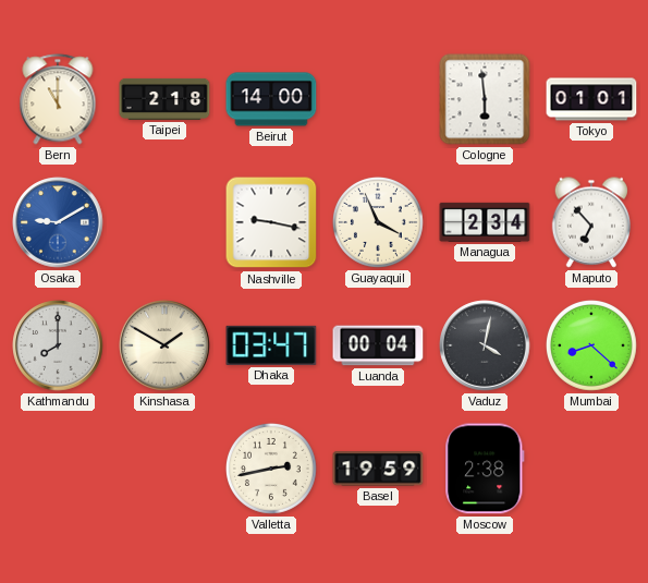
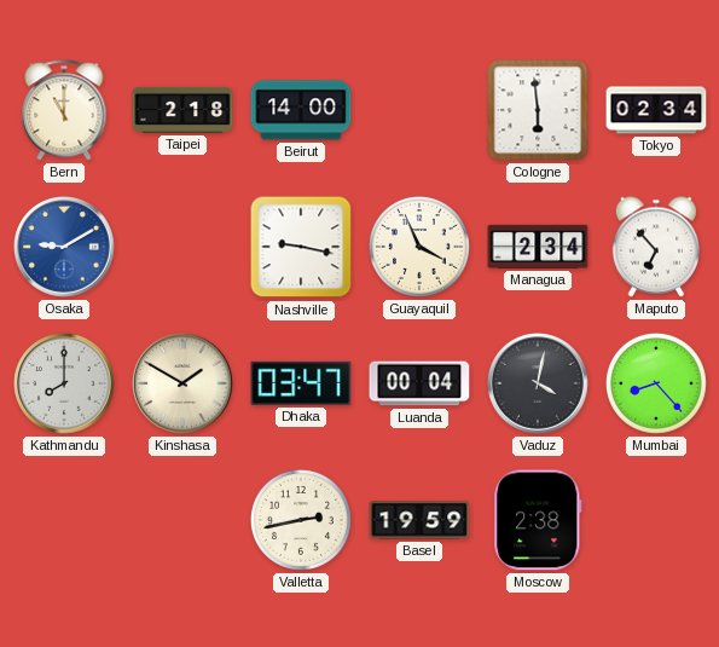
Tokyo: 01:01 -> 02:34
Mumbai: 8:22 -> 8:23
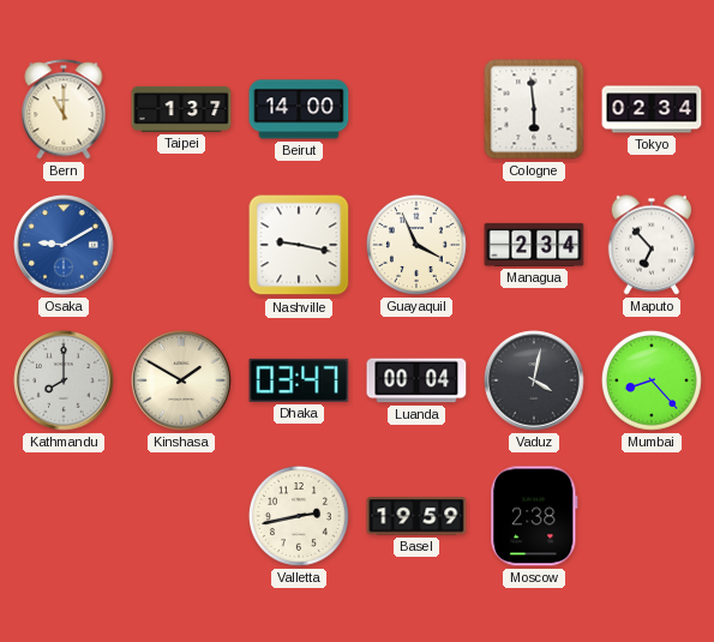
Taipei: 2:18 -> 1:37
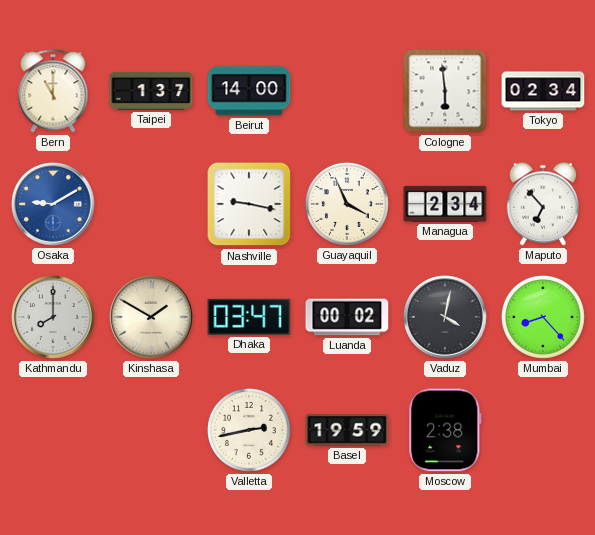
Luanda: 00:04 -> 00:02
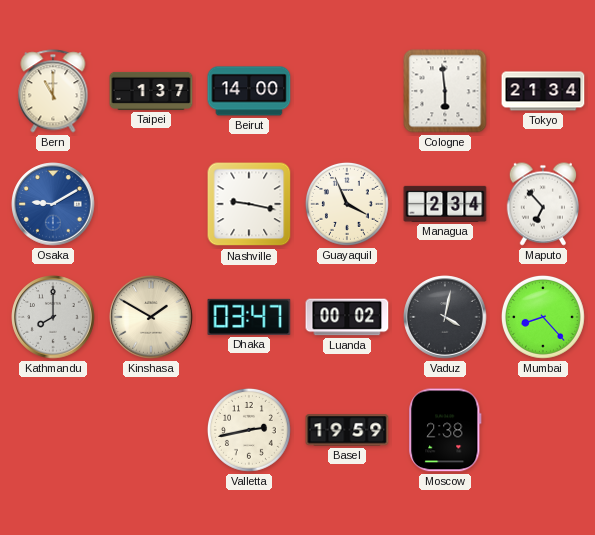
Tokyo: 02:34 -> 21:34
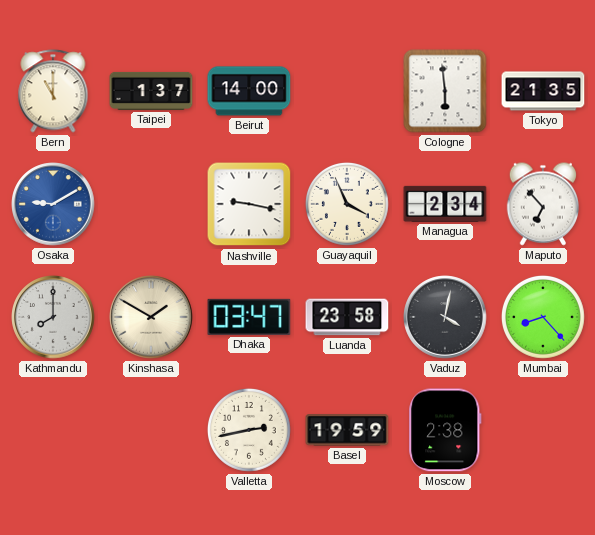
Tokyo: 21:34 -> 21:35
Luanda: 00:02 -> 23:58
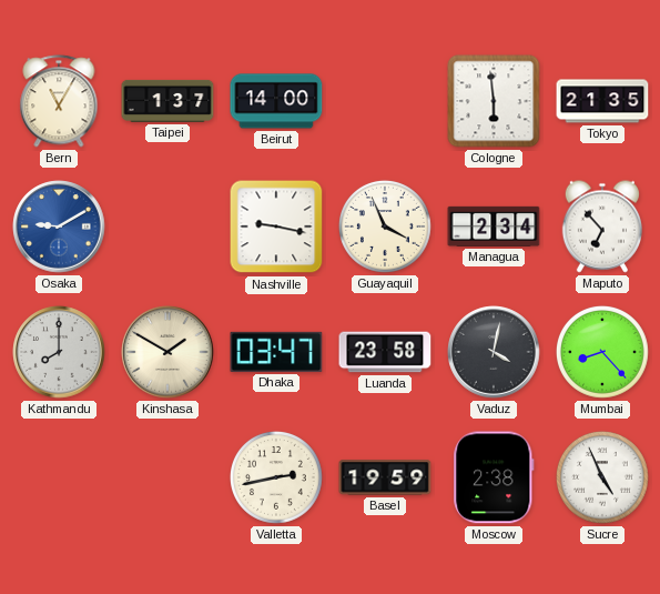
Bern: 11:00 -> 11:05
Sucre: none -> 4:56
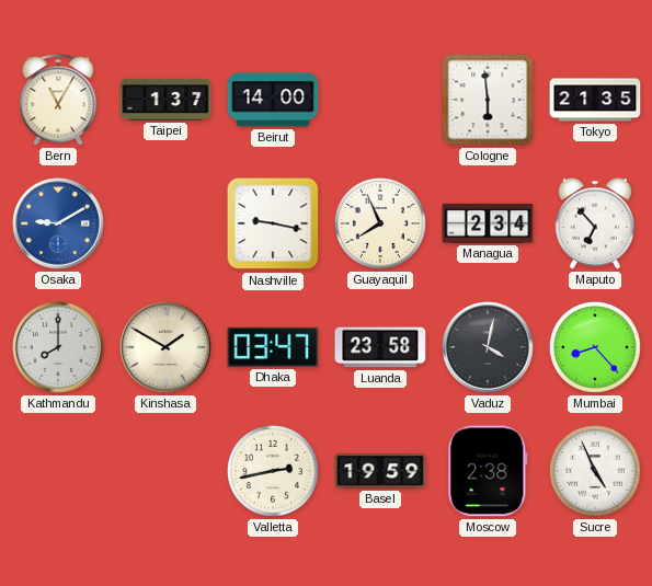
Guayaquil: 3:56 -> 7:56
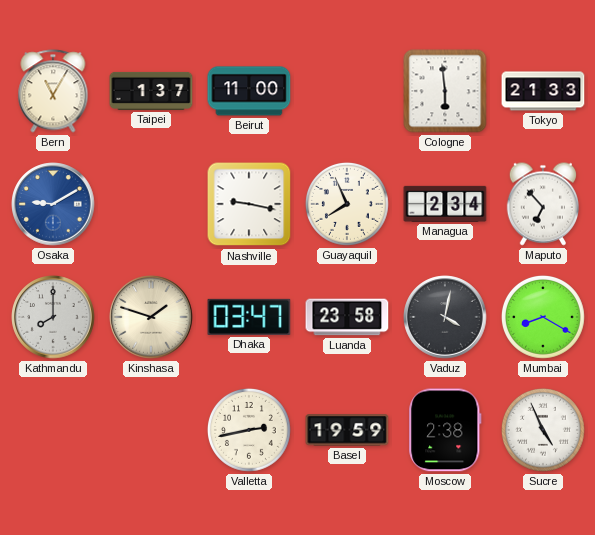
Beirut: 14:00 -> 11:00
Tokyo: 21:35 -> 21:33
Kinshasa: 1:50 -> 1:48
Mumbai: 8:23 -> 8:20
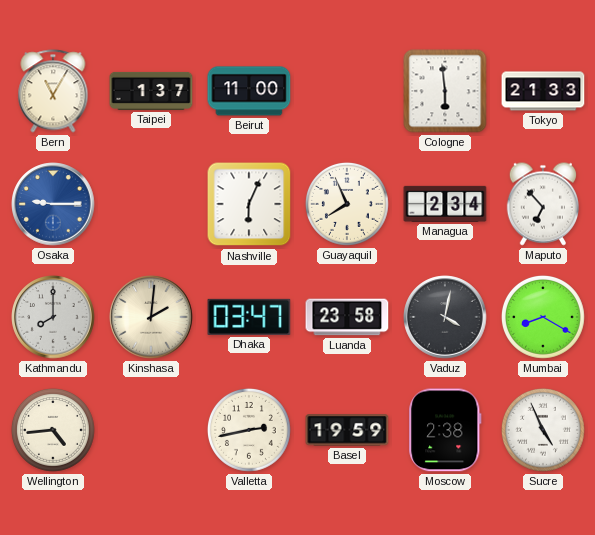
Osaka: 9:10 -> 9:15
Nashville: 9:17 -> 6:04
Kinshasa: 1:48 -> 2:01
Wellington: none -> 4:44
